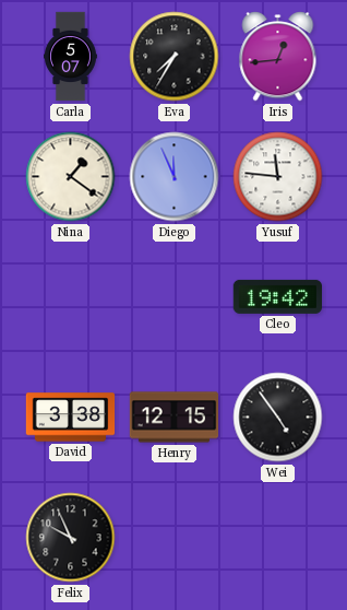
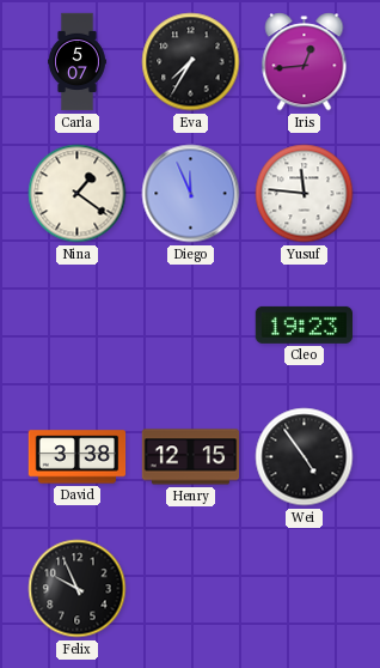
Cleo: 19:42 -> 19:23
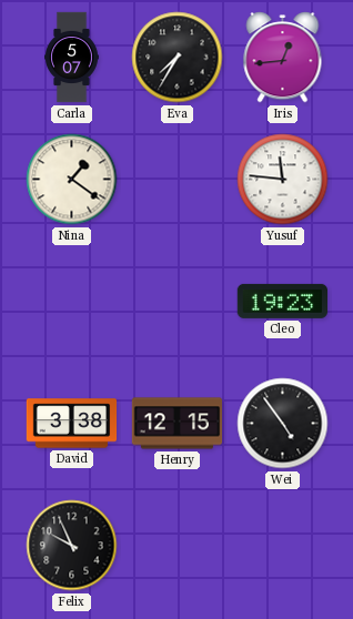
Diego: 11:56 -> none
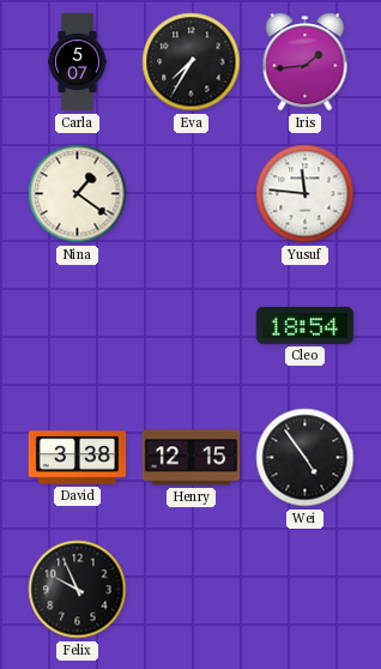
Iris: 12:44 -> 1:44
Cleo: 19:23 -> 18:54
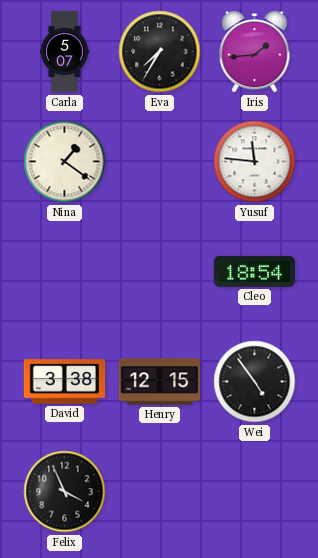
Felix: 9:56 -> 3:56
